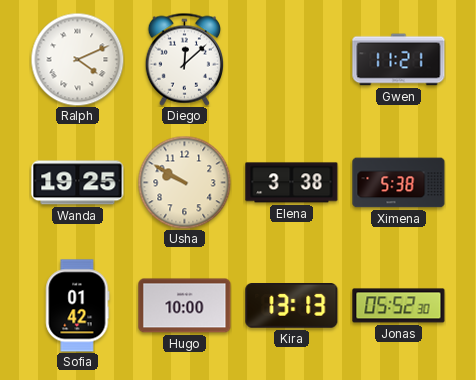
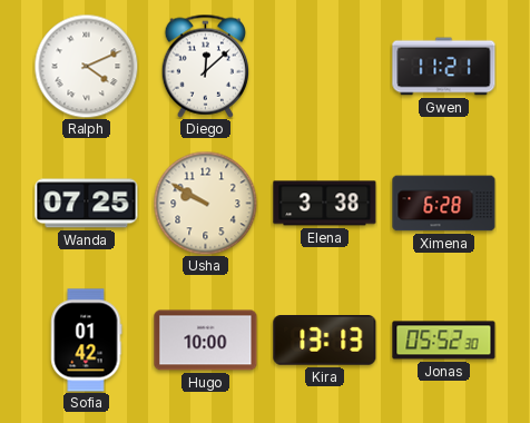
Wanda: 19:25 -> 07:25
Ximena: 5:38 -> 6:28
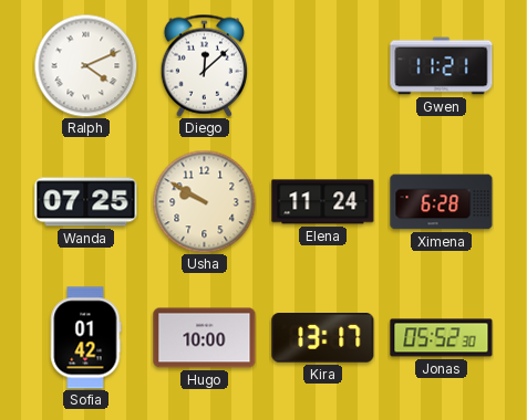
Elena: 3:38 -> 11:24
Kira: 13:13 -> 13:17
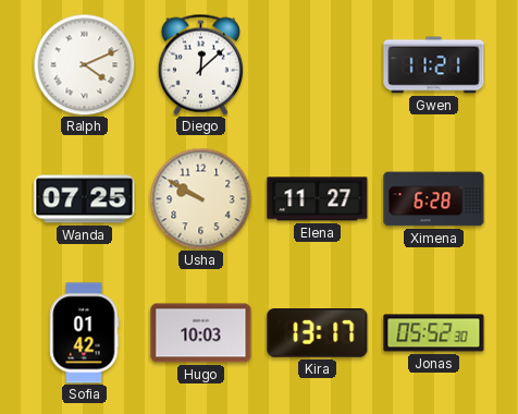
Elena: 11:24 -> 11:27
Hugo: 10:00 -> 10:03
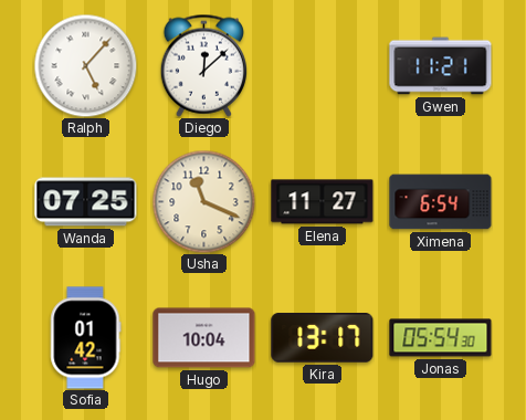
Ralph: 4:11 -> 5:07
Usha: 9:50 -> 11:19
Ximena: 6:28 -> 6:54
Hugo: 10:03 -> 10:04
Jonas: 05:52 -> 05:54
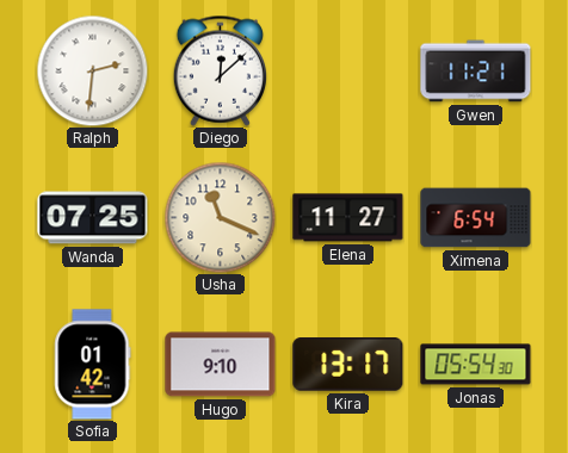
Ralph: 5:07 -> 2:31
Hugo: 10:04 -> 9:10
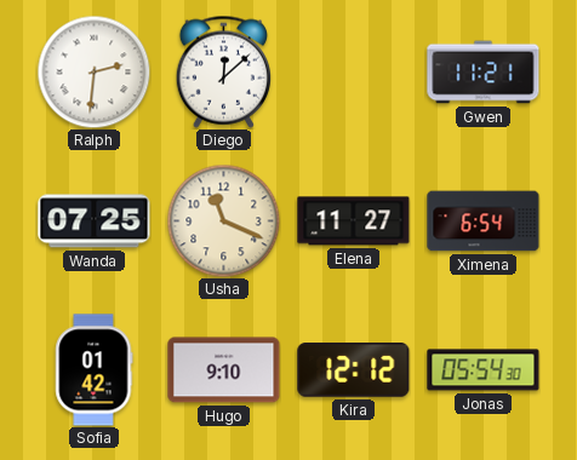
Kira: 13:17 -> 12:12
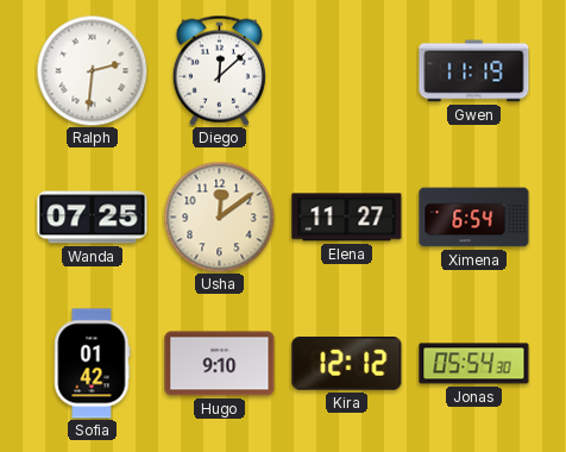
Gwen: 11:21 -> 11:19
Usha: 11:19 -> 12:09
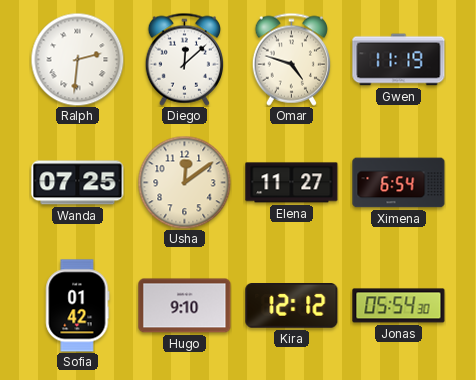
Omar: none -> 4:48
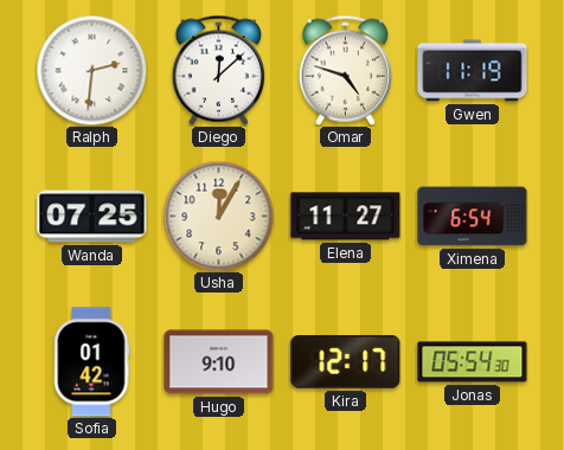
Usha: 12:09 -> 12:05
Kira: 12:12 -> 12:17
